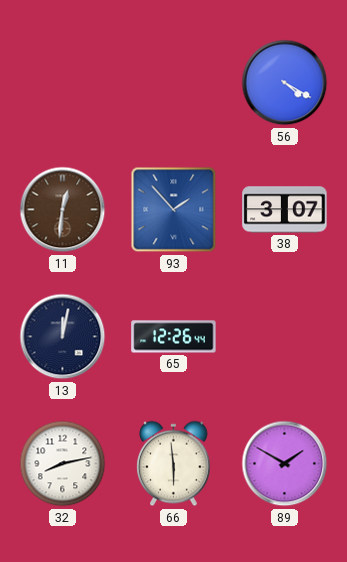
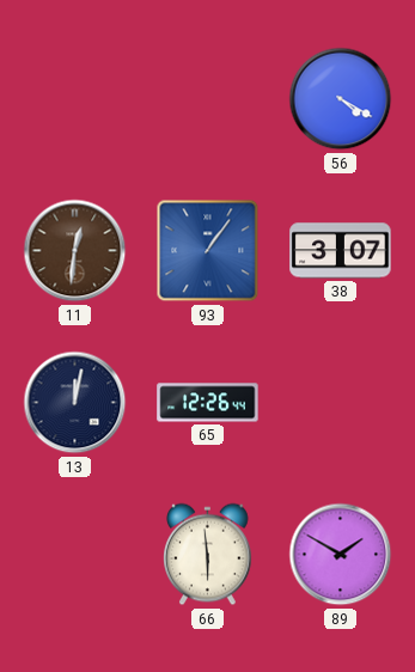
93: 1:53 -> 1:06
32: 8:13 -> none
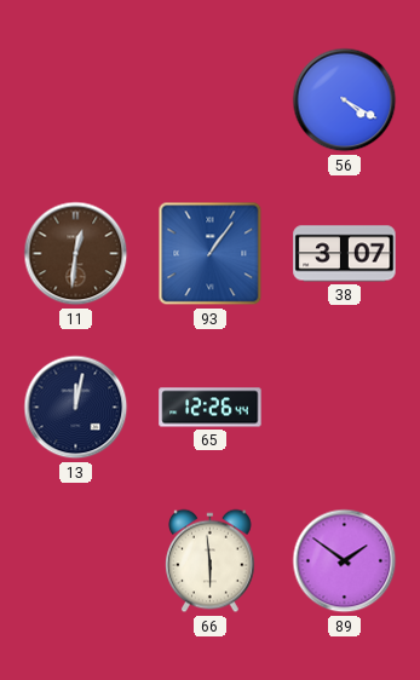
89: 1:50 -> 1:51
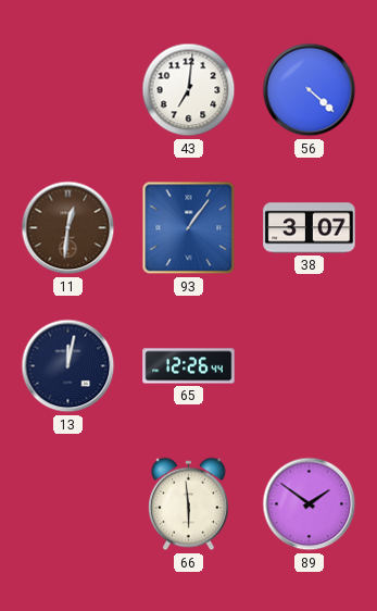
43: none -> 7:01
56: 4:20 -> 4:22
